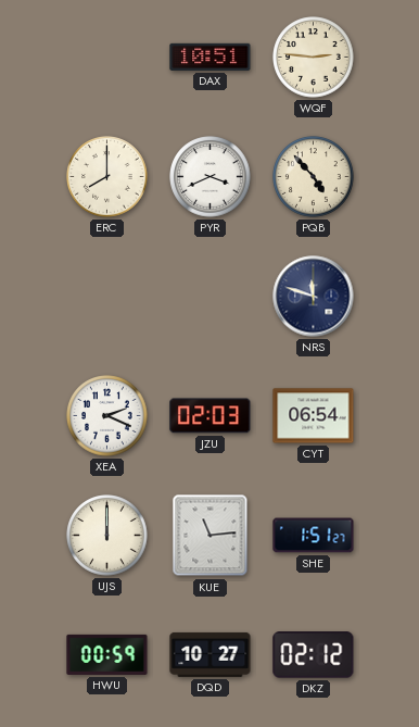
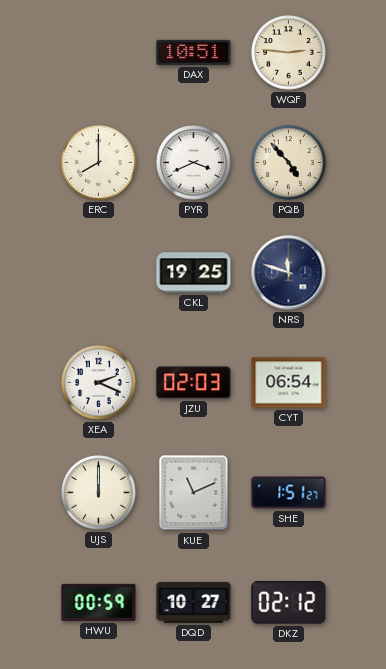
CKL: none -> 19:25
KUE: 11:14 -> 11:11
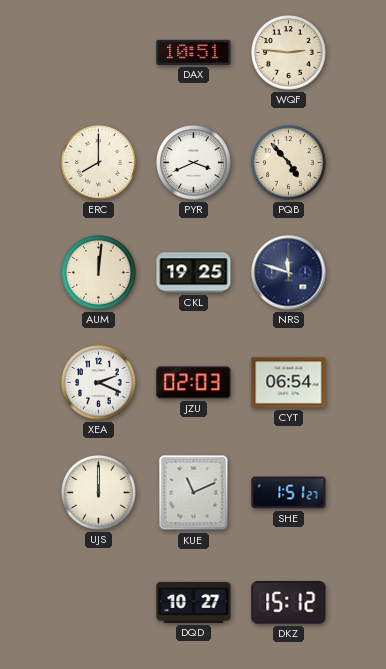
AUM: none -> 12:01
HWU: 00:59 -> none
DKZ: 02:12 -> 15:12
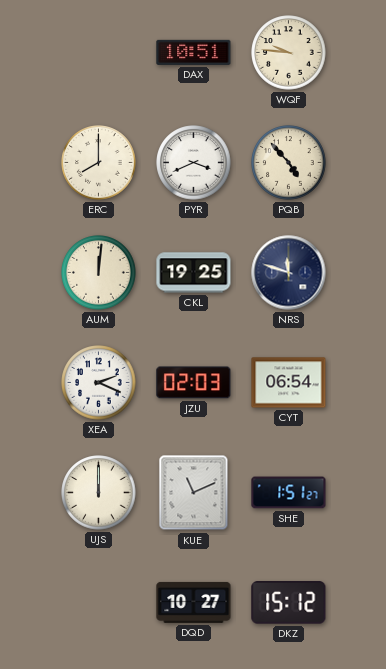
WQF: 2:46 -> 9:46
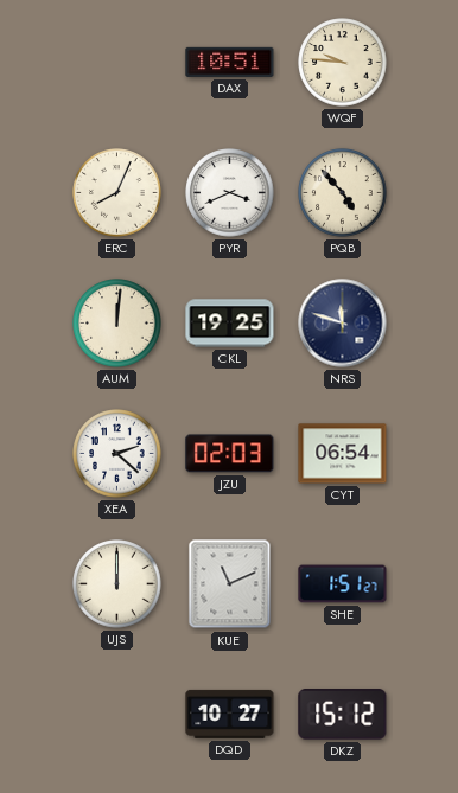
ERC: 8:00 -> 8:04
XEA: 2:19 -> 2:22
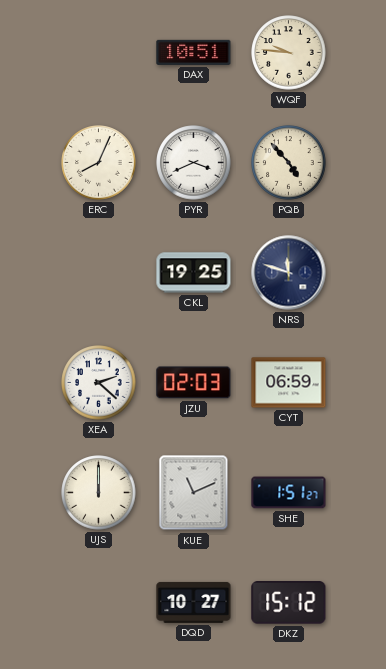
AUM: 12:01 -> none
CYT: 06:54 -> 06:59
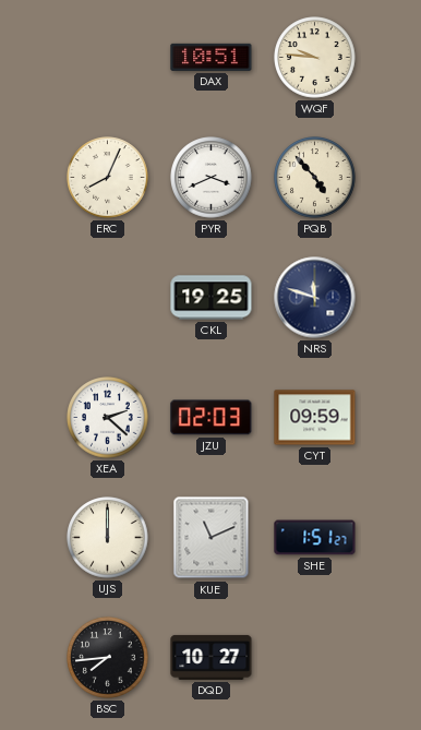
CYT: 06:59 -> 09:59
BSC: none -> 7:44
DKZ: 15:12 -> none
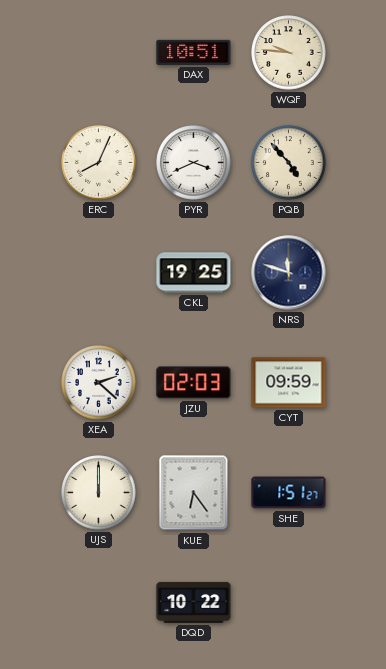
KUE: 11:11 -> 6:24
BSC: 7:44 -> none
DQD: 10:27 -> 10:22
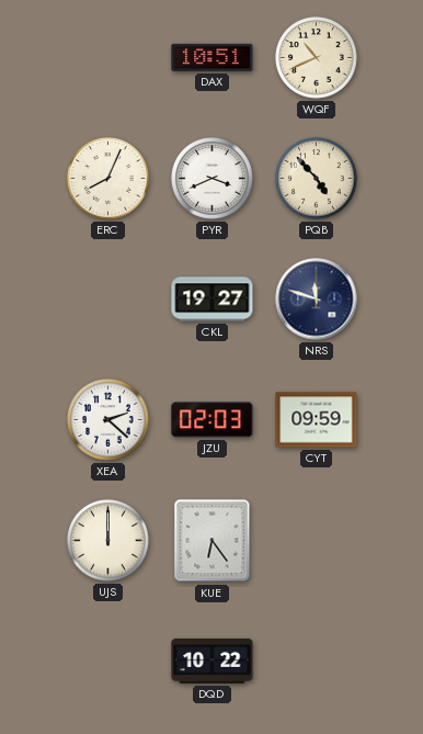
WQF: 9:46 -> 10:41
CKL: 19:25 -> 19:27
SHE: 1:51 -> none
